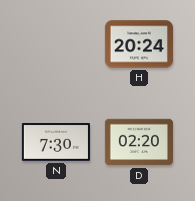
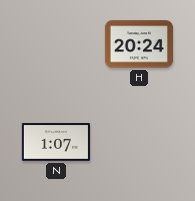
N: 7:30 -> 1:07
D: 02:20 -> none
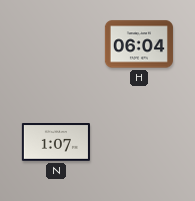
H: 20:24 -> 06:04
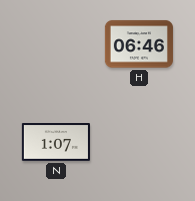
H: 06:04 -> 06:46
